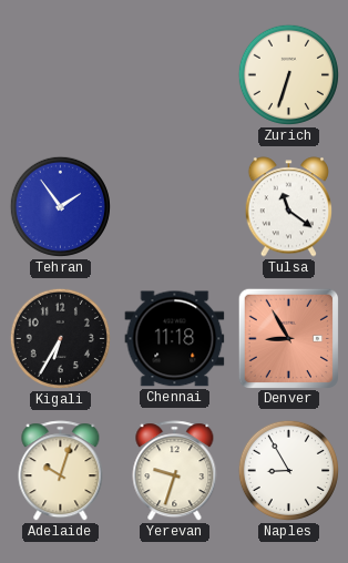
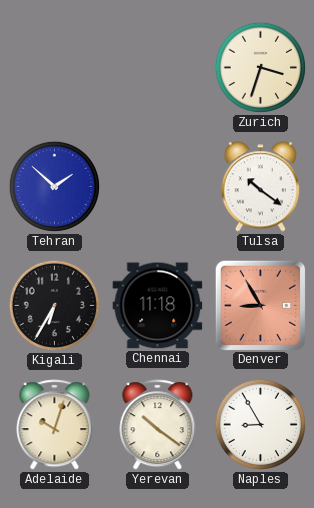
Zurich: 6:33 -> 3:33
Tehran: 1:54 -> 1:52
Tulsa: 11:21 -> 10:21
Yerevan: 9:33 -> 10:21
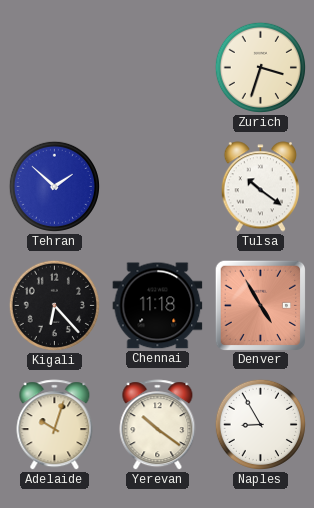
Kigali: 6:35 -> 6:23
Denver: 8:55 -> 4:55
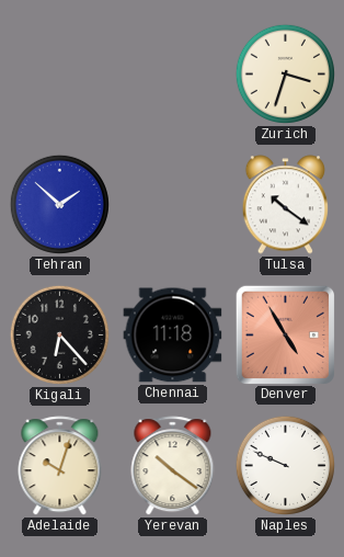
Naples: 8:55 -> 9:49
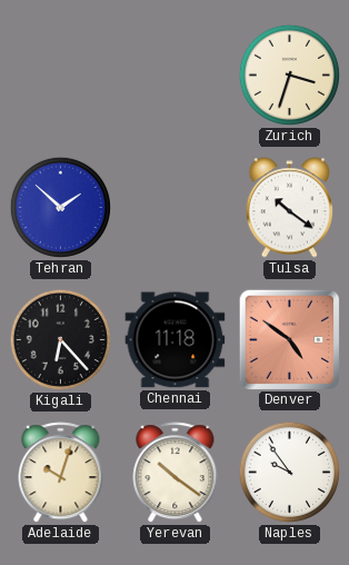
Denver: 4:55 -> 4:51
Naples: 9:49 -> 9:54
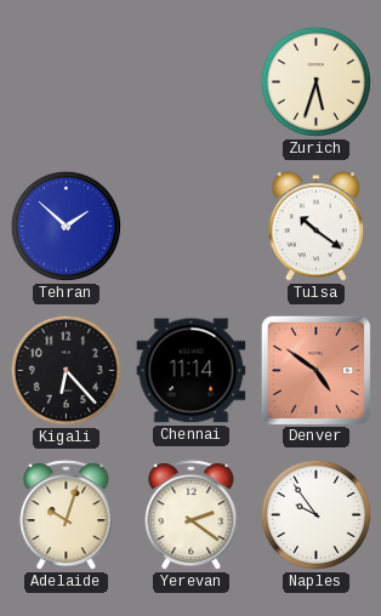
Zurich: 3:33 -> 5:33
Chennai: 11:18 -> 11:14
Yerevan: 10:21 -> 2:21
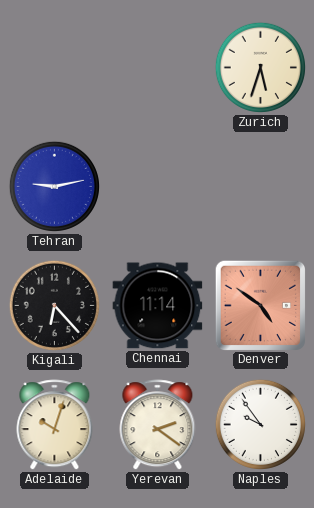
Tehran: 1:52 -> 9:13
Tulsa: 10:21 -> none
